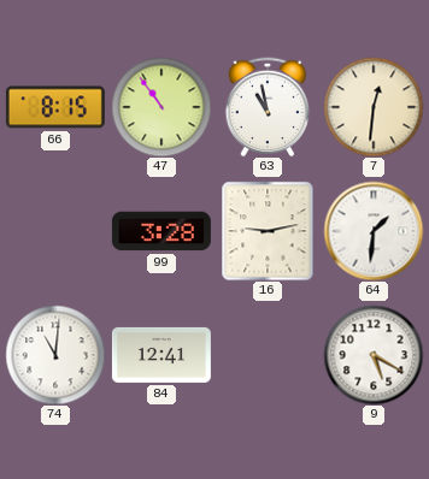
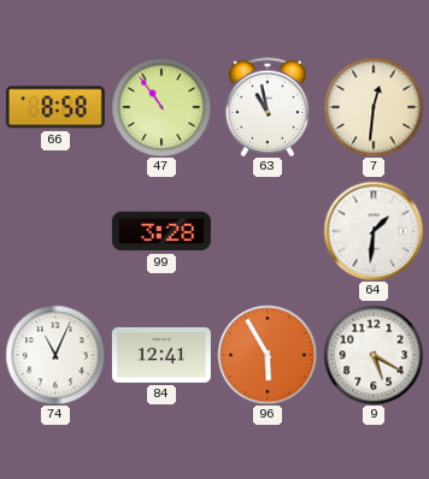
66: 8:15 -> 8:58
16: 9:13 -> none
74: 11:01 -> 11:04
96: none -> 5:55
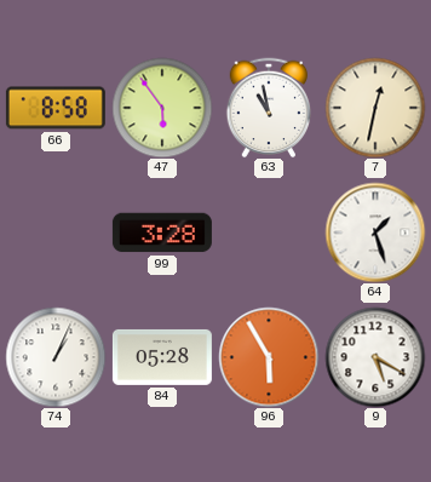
47: 10:54 -> 5:54
7: 12:31 -> 12:32
64: 1:31 -> 1:27
74: 11:04 -> 1:04
84: 12:41 -> 05:28
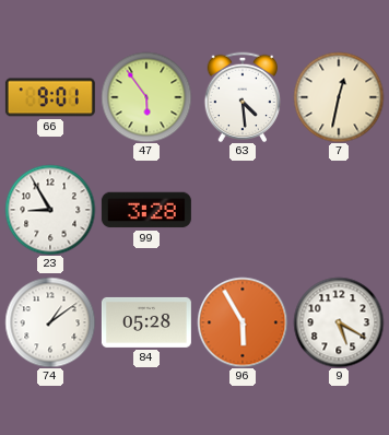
66: 8:58 -> 9:01
63: 10:58 -> 4:29
23: none -> 8:55
64: 1:27 -> none
74: 1:04 -> 1:09
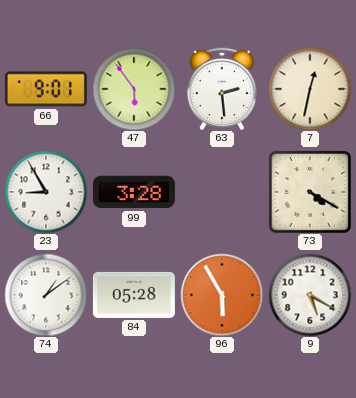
63: 4:29 -> 2:29
73: none -> 4:20
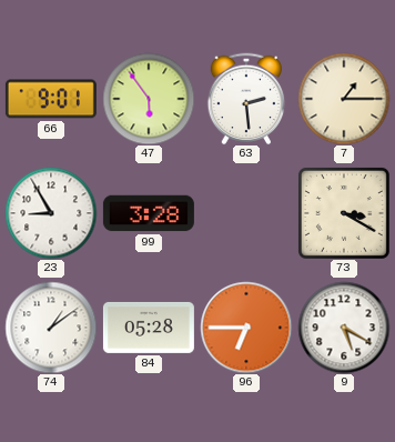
7: 12:32 -> 1:15
73: 4:20 -> 3:20
96: 5:55 -> 6:45
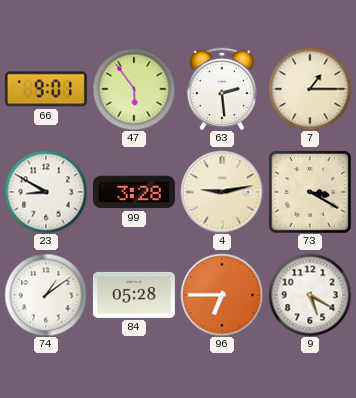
23: 8:55 -> 8:50
4: none -> 9:13
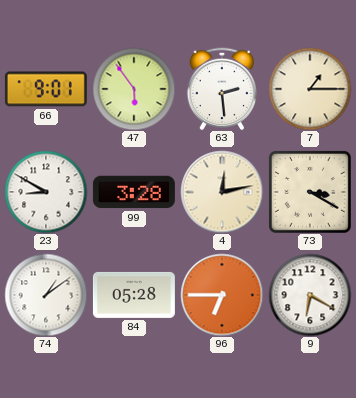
4: 9:13 -> 12:13
9: 5:20 -> 6:20
